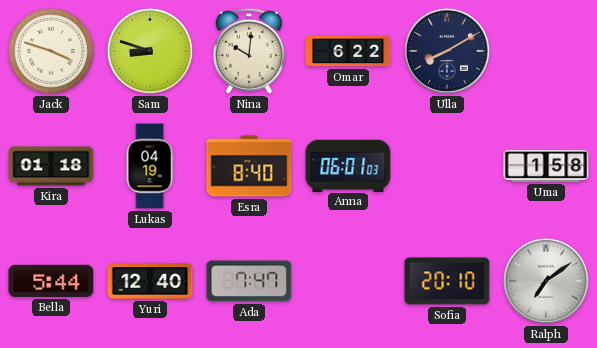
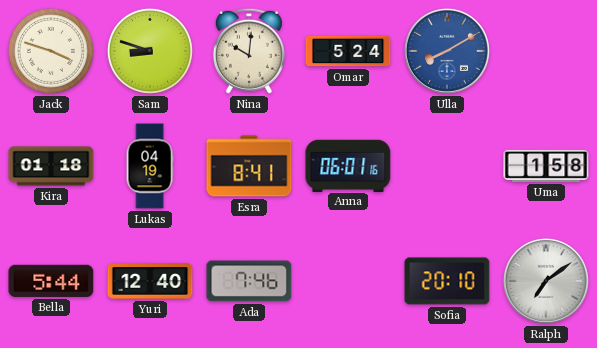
Omar: 6:22 -> 5:24
Ulla dial: navy -> blue
Esra: 8:40 -> 8:41
Anna: 06:01:03 -> 06:01:16
Ada: 7:47 -> 7:46
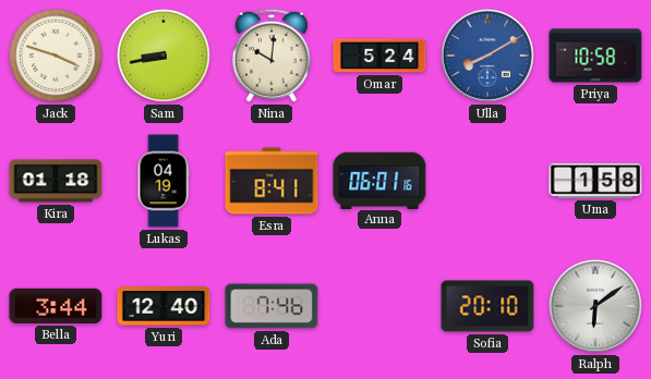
Sam: 8:48 -> 8:43
Priya: none -> 10:58
Bella: 5:44 -> 3:44
Ralph: 7:09 -> 6:09
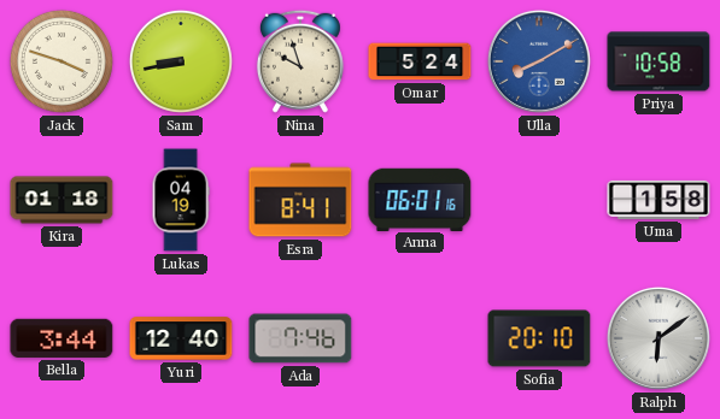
Nina: 10:01 -> 9:57
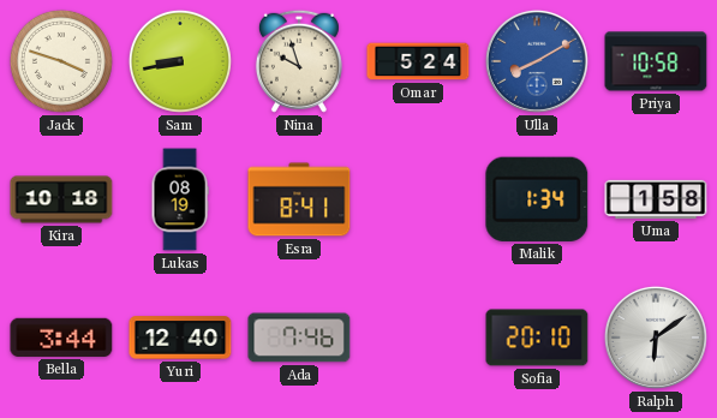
Kira: 01:18 -> 10:18
Lukas: 04:19 -> 08:19
Anna: 06:01 -> none
Malik: none -> 1:34
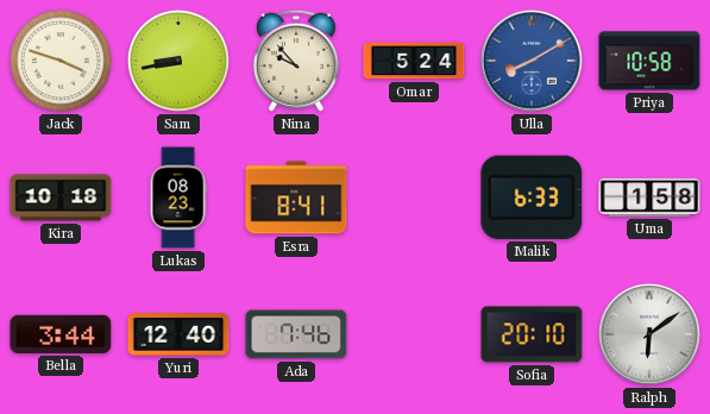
Nina: 9:57 -> 9:53
Lukas: 08:19 -> 08:23
Malik: 1:34 -> 6:33
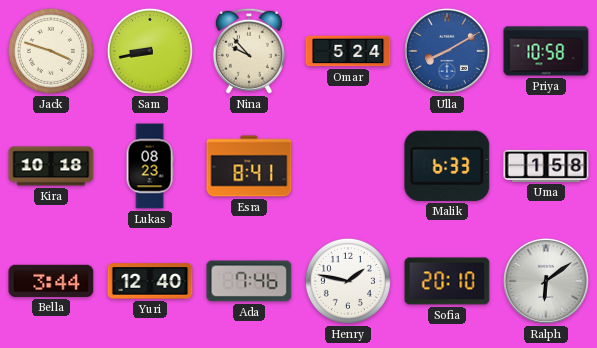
Henry: none -> 1:47
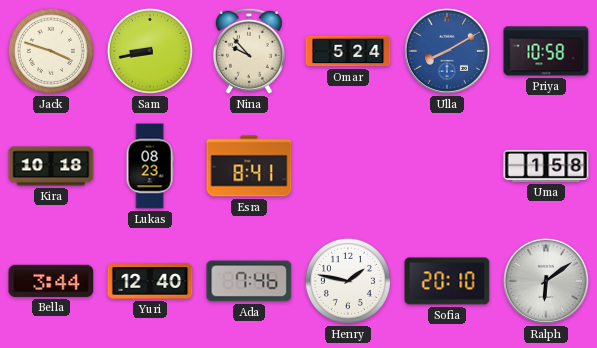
Malik: 6:33 -> none
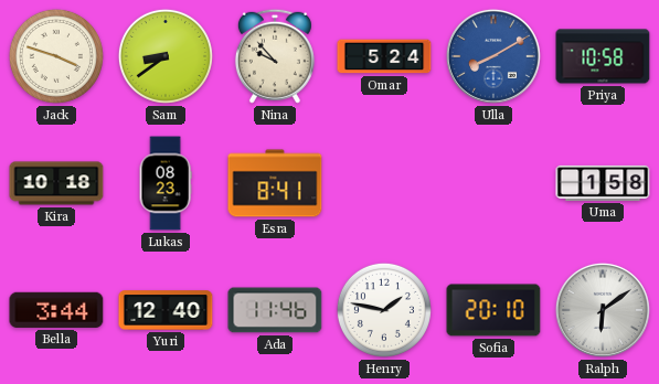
Sam: 8:43 -> 8:39
Ada: 7:46 -> 11:46
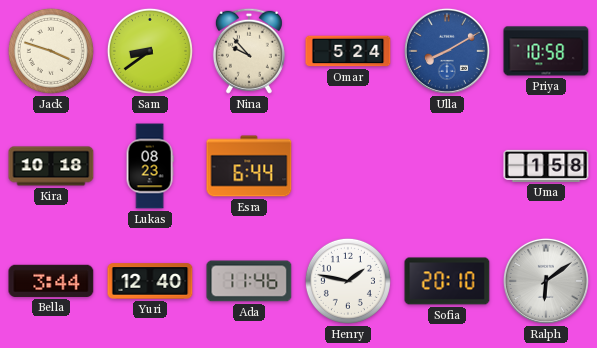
Esra: 8:41 -> 6:44
